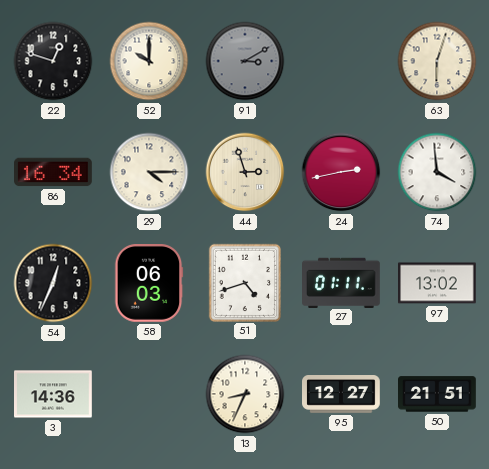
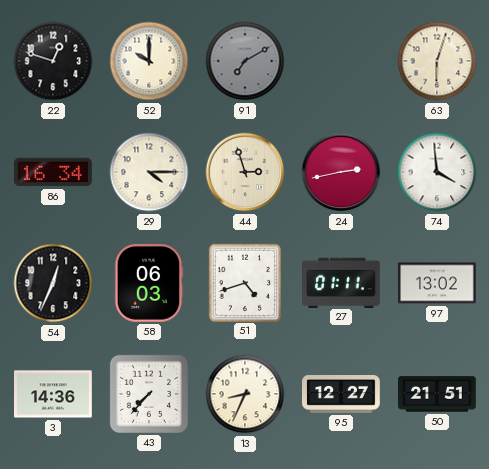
91: 3:10 -> 7:10
43: none -> 7:37
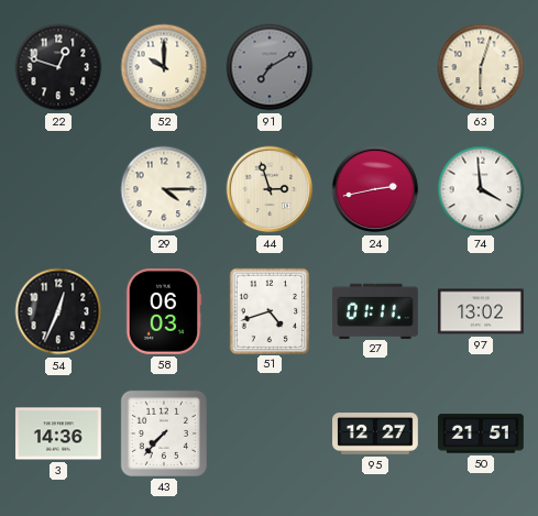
86: 16:34 -> none
13: 8:34 -> none
